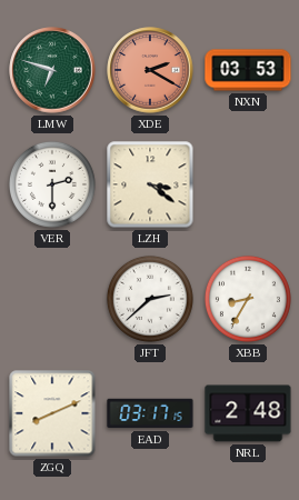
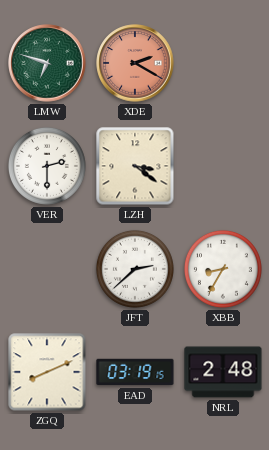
NXN: 03:53 -> none
EAD: 03:17 -> 03:19
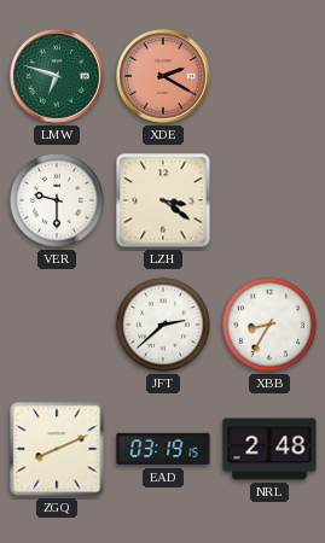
VER: 2:30 -> 9:30
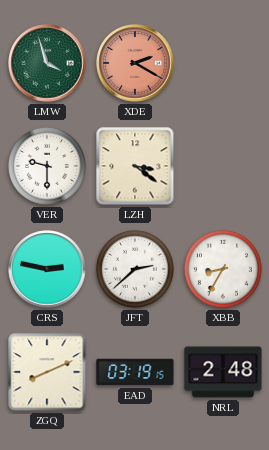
LMW: 6:48 -> 3:57
CRS: none -> 2:47
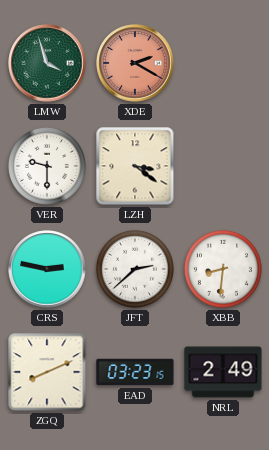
XBB: 8:35 -> 8:31
EAD: 03:19 -> 03:23
NRL: 2:48 -> 2:49
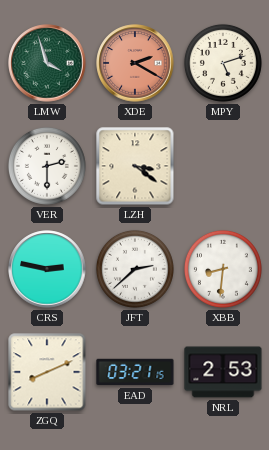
MPY: none -> 5:12
VER: 9:30 -> 2:30
EAD: 03:23 -> 03:21
NRL: 2:49 -> 2:53
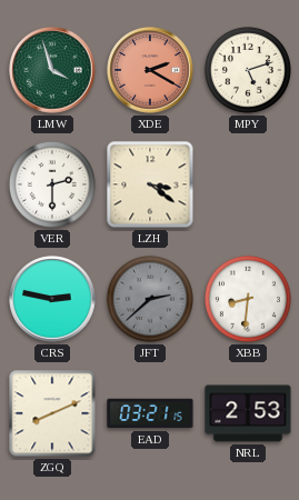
JFT dial: white -> grey
